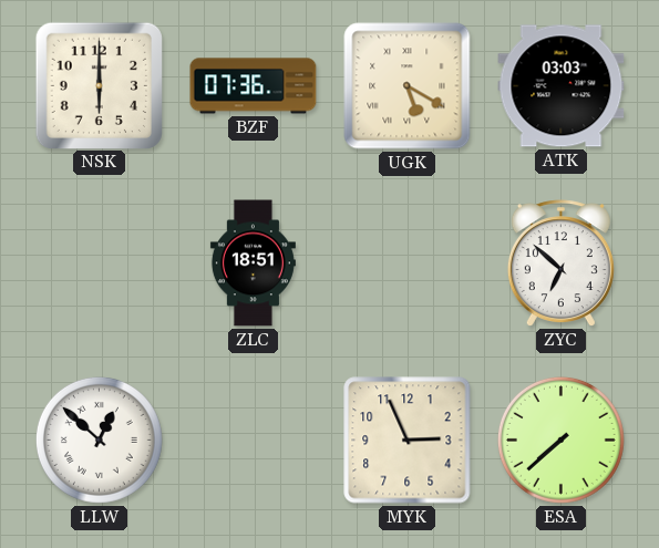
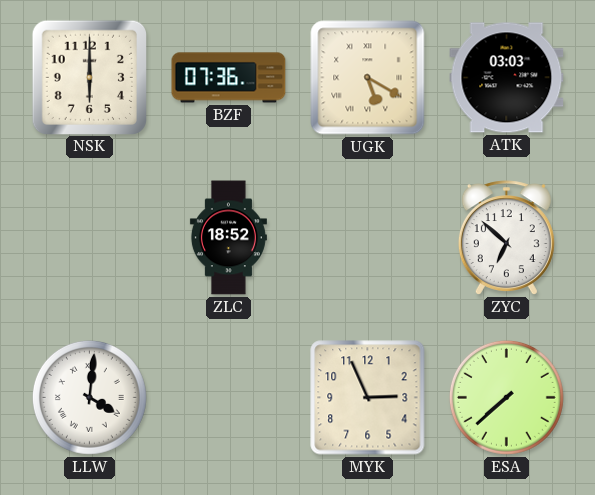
ZLC: 18:51 -> 18:52
LLW: 12:52 -> 4:01
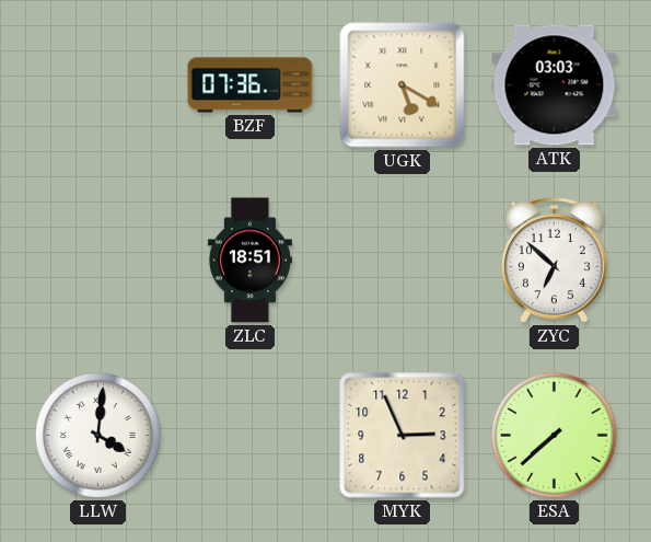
NSK: 6:00 -> none
ZLC: 18:52 -> 18:51
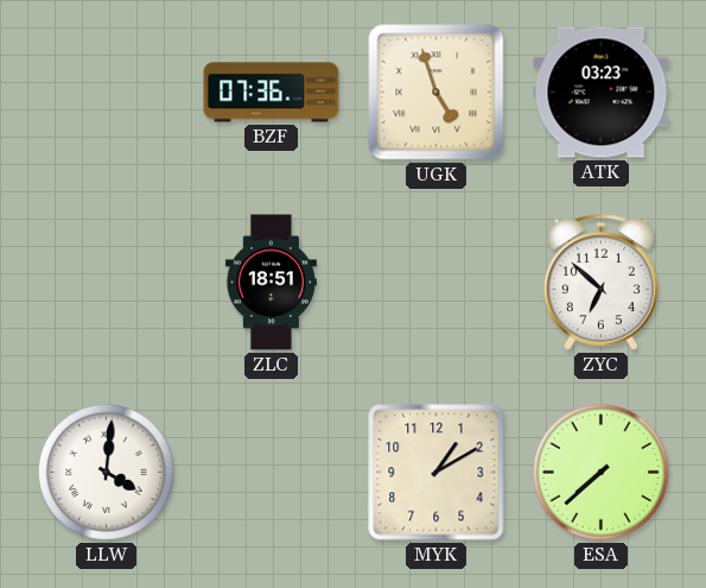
UGK: 5:20 -> 4:57
ATK: 03:03 -> 03:23
MYK: 2:56 -> 1:10
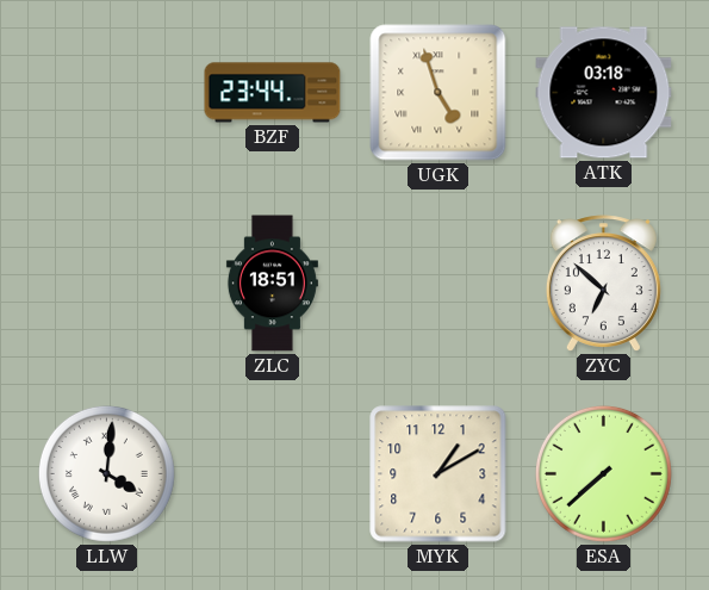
BZF: 07:36 -> 23:44
ATK: 03:23 -> 03:18
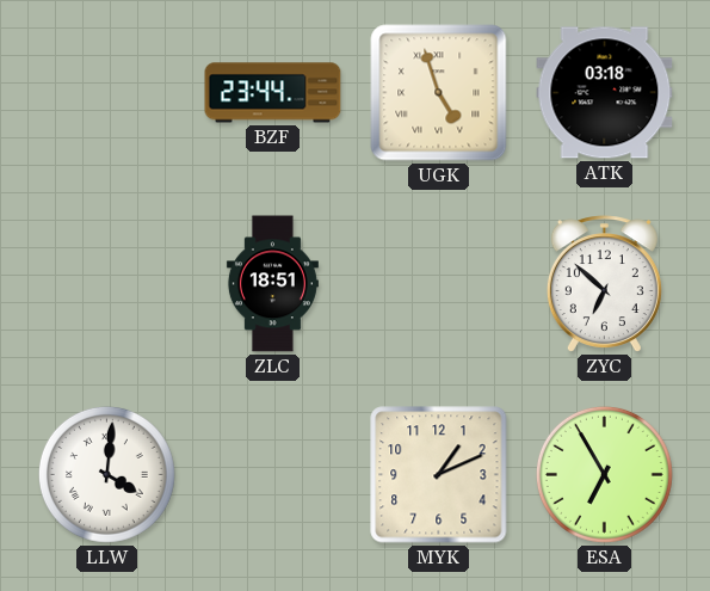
MYK: 1:10 -> 1:11
ESA: 7:38 -> 6:55
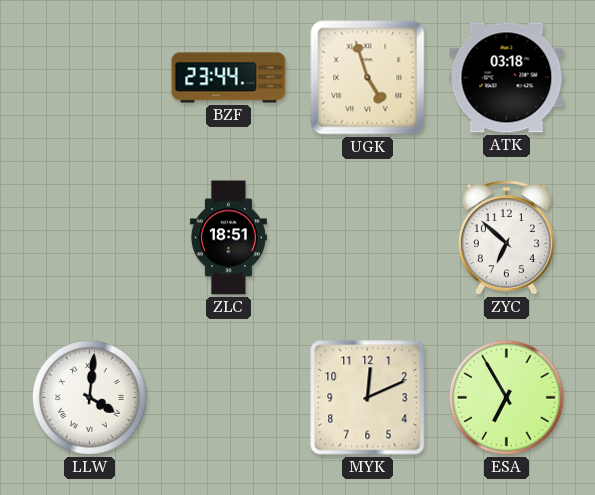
MYK: 1:11 -> 12:11
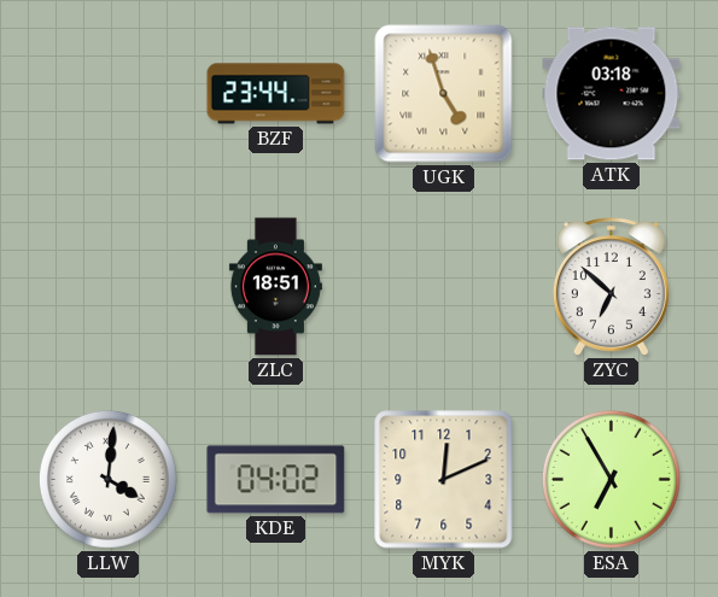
KDE: none -> 04:02
